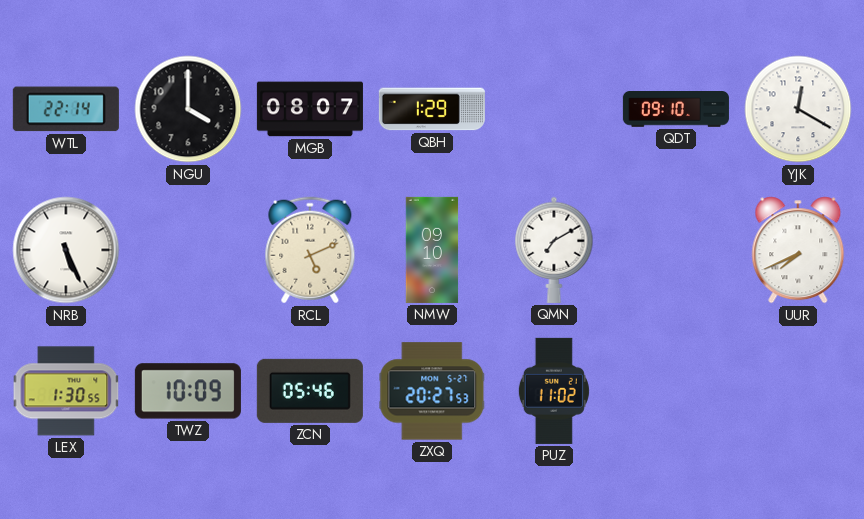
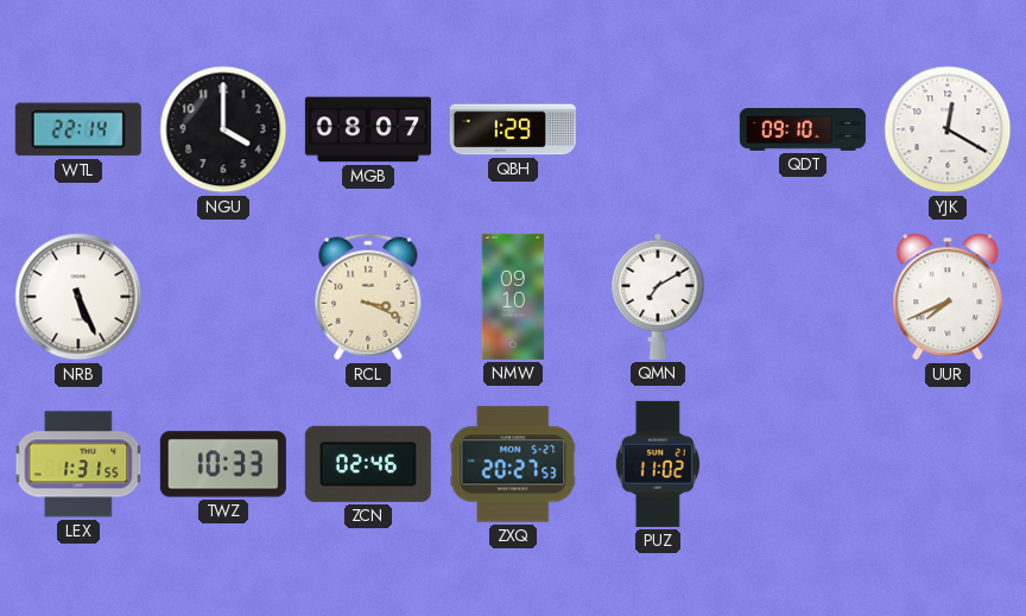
RCL: 5:11 -> 3:19
LEX: 1:30 -> 1:31
TWZ: 10:09 -> 10:33
ZCN: 05:46 -> 02:46
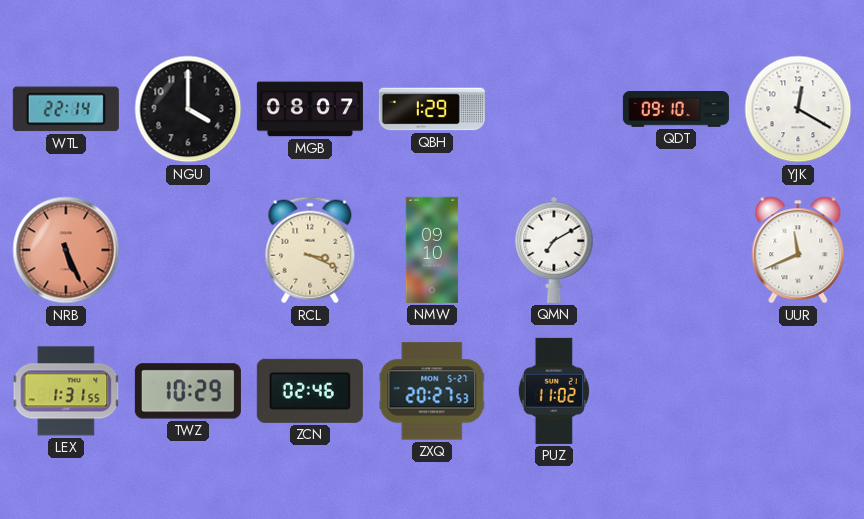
NRB dial: white -> salmon
UUR: 7:41 -> 11:41
TWZ: 10:33 -> 10:29
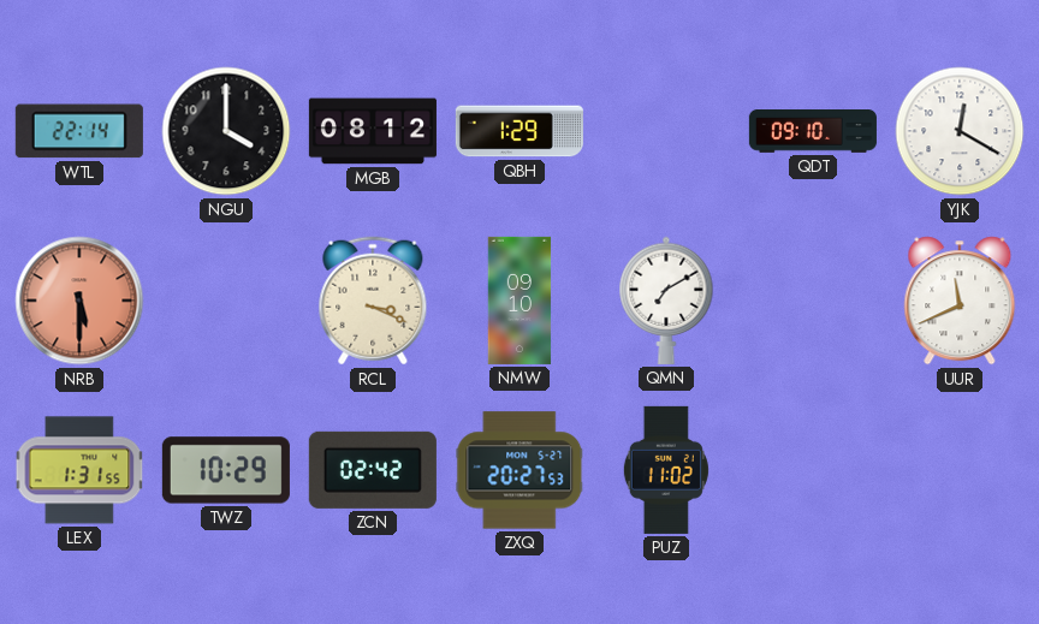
MGB: 08:07 -> 08:12
NRB: 5:26 -> 5:30
ZCN: 02:46 -> 02:42
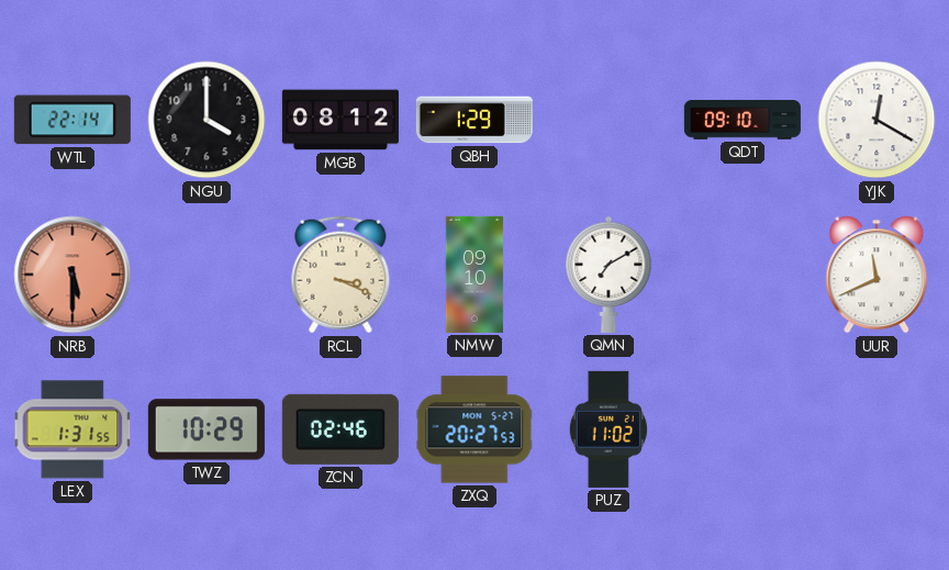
ZCN: 02:42 -> 02:46
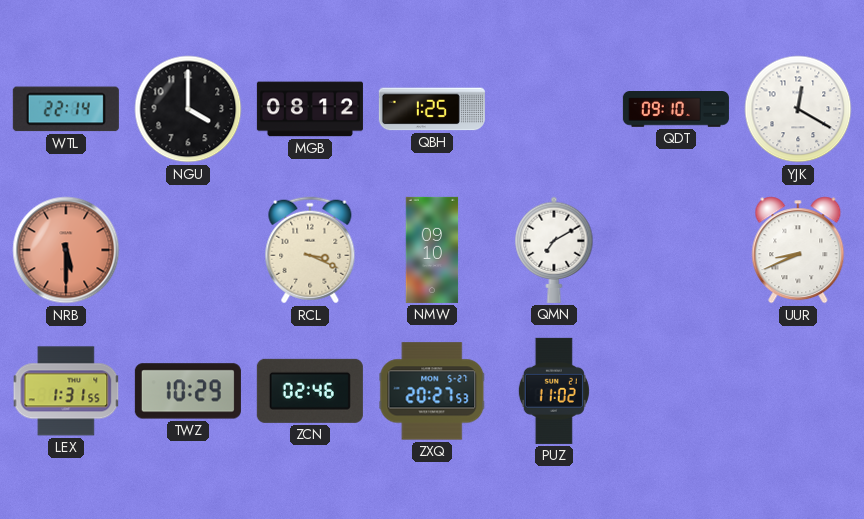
QBH: 1:29 -> 1:25
UUR: 11:41 -> 8:41
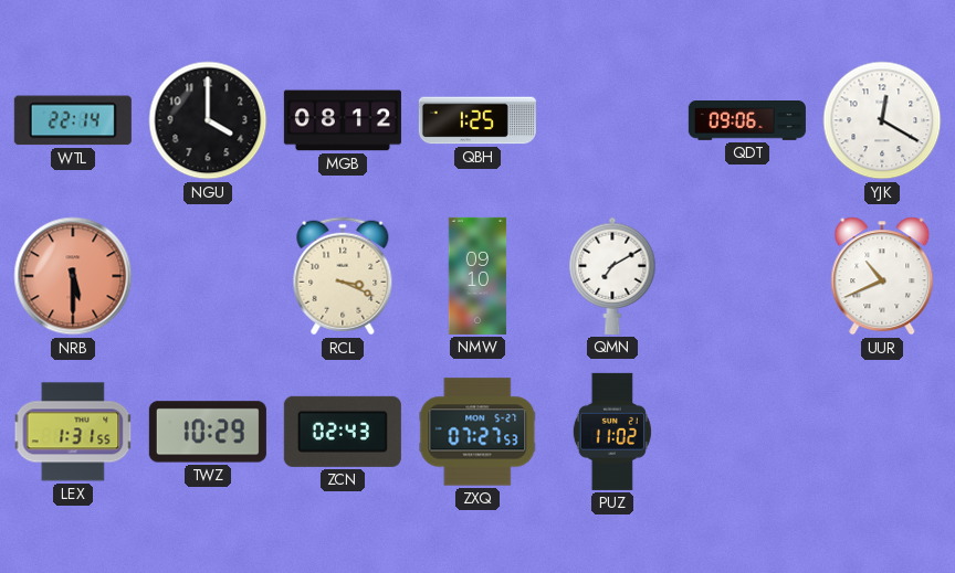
QDT: 09:10 -> 09:06
UUR: 8:41 -> 10:41
ZCN: 02:46 -> 02:43
ZXQ: 20:27 -> 07:27
